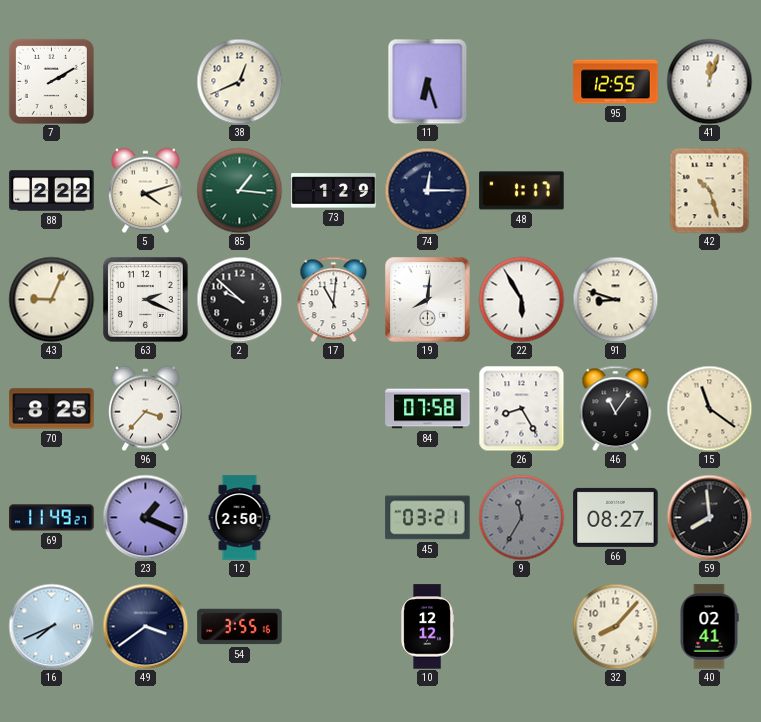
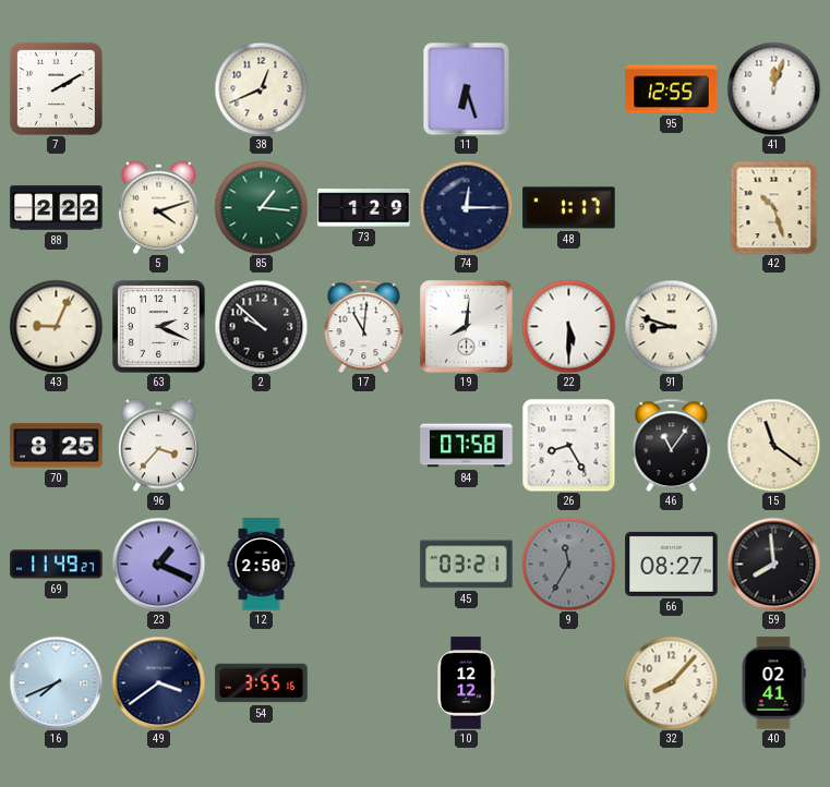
22: 5:55 -> 5:30
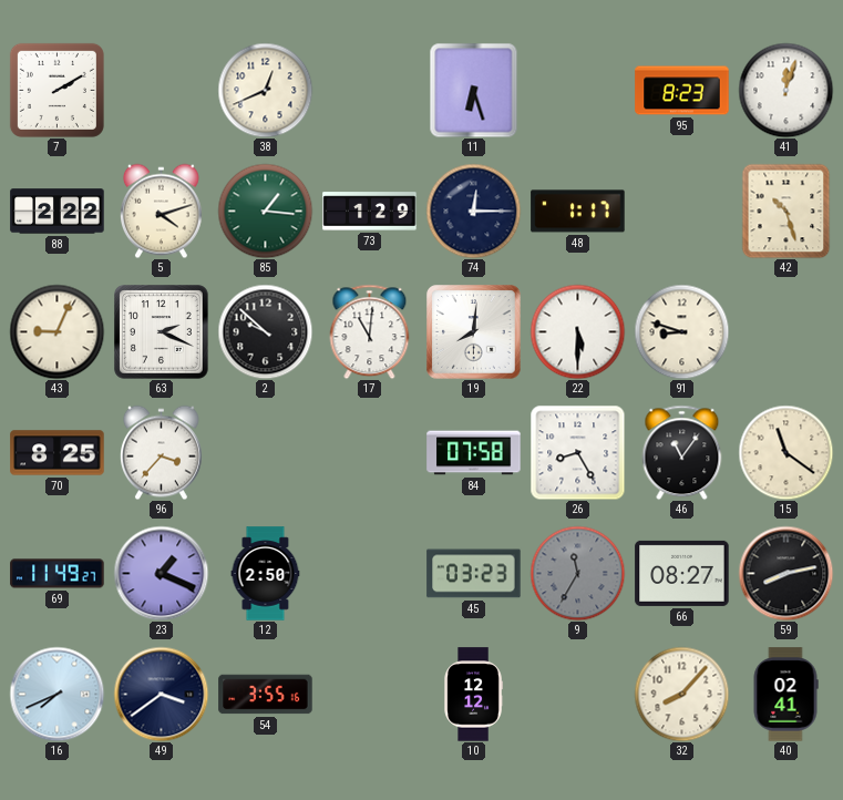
95: 12:55 -> 8:23
45: 03:21 -> 03:23
59: 7:59 -> 8:13
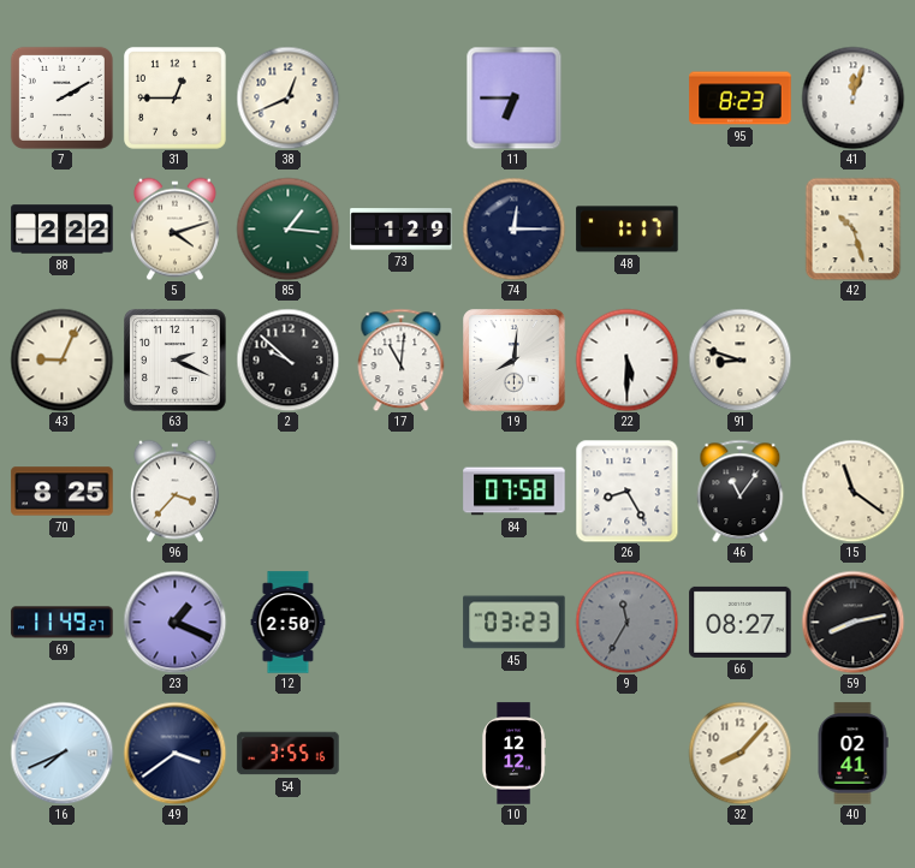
31: none -> 12:45
11: 6:27 -> 6:45
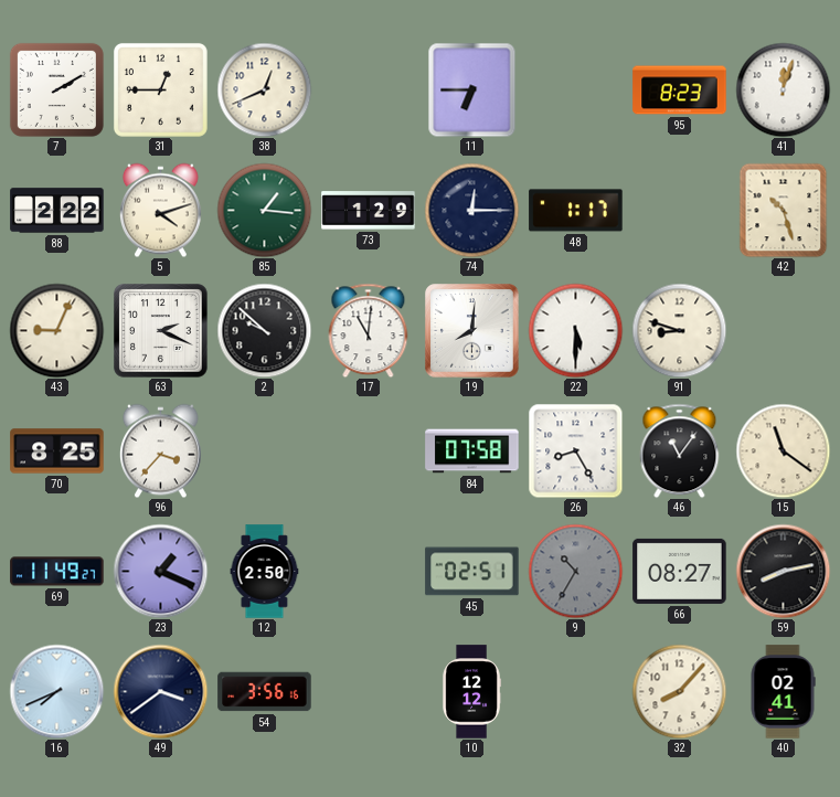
45: 03:23 -> 02:51
9: 11:35 -> 10:35
54: 3:55 -> 3:56
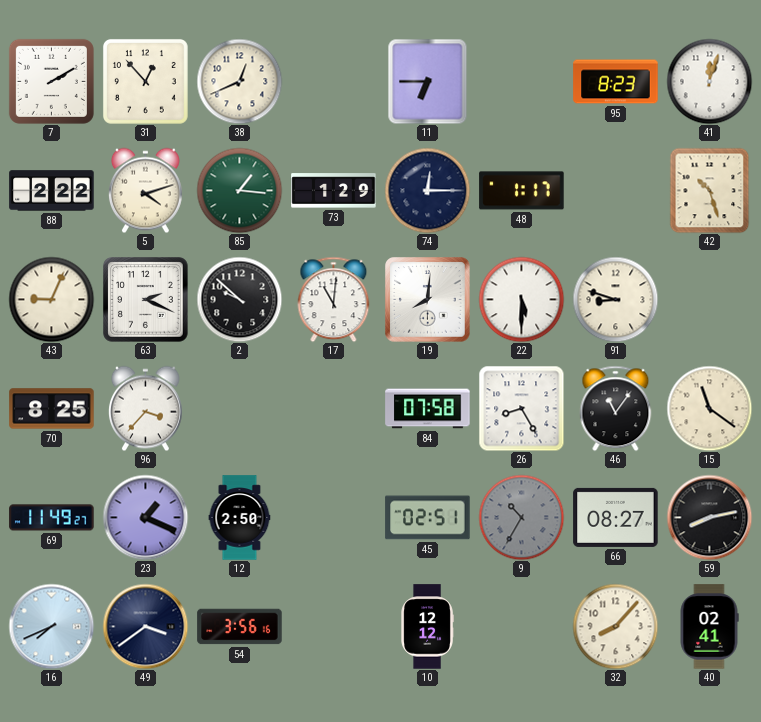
31: 12:45 -> 12:53
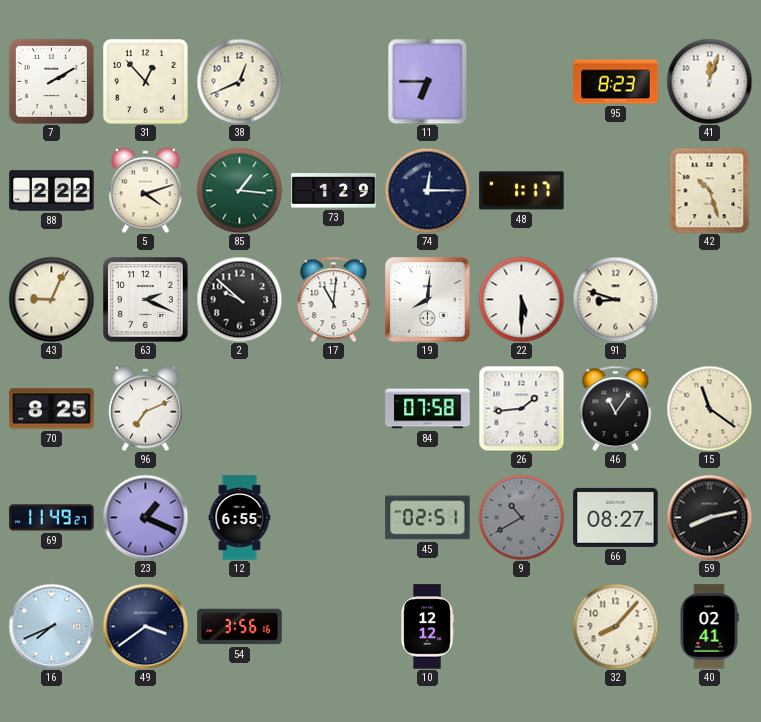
96: 3:37 -> 7:11
26: 8:25 -> 1:44
12: 2:50 -> 6:55
9: 10:35 -> 10:40
